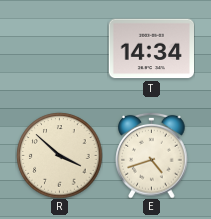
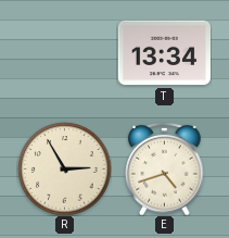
T: 14:34 -> 13:34
R: 3:52 -> 2:55
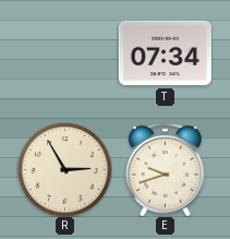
T: 13:34 -> 07:34
E: 4:42 -> 9:42
